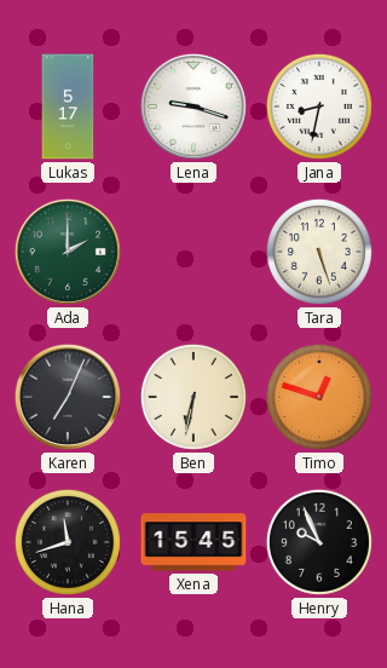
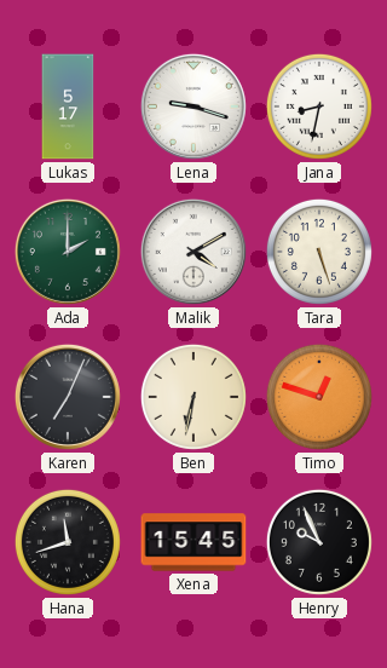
Malik: none -> 4:10
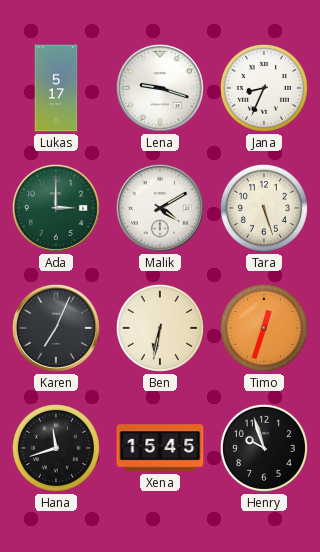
Jana: 8:32 -> 8:34
Ada: 2:00 -> 3:00
Timo: 12:48 -> 12:33
Henry: 9:56 -> 9:57
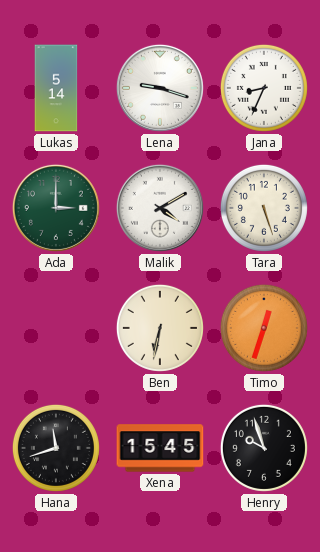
Lukas: 5:17 -> 5:14
Karen: 7:04 -> none
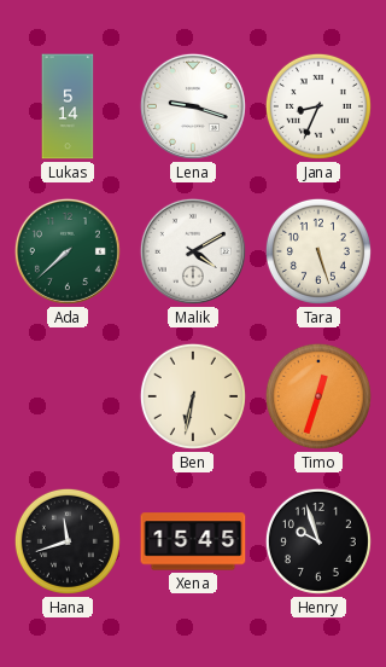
Ada: 3:00 -> 7:38
